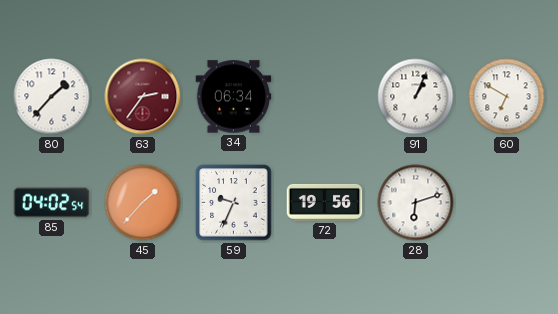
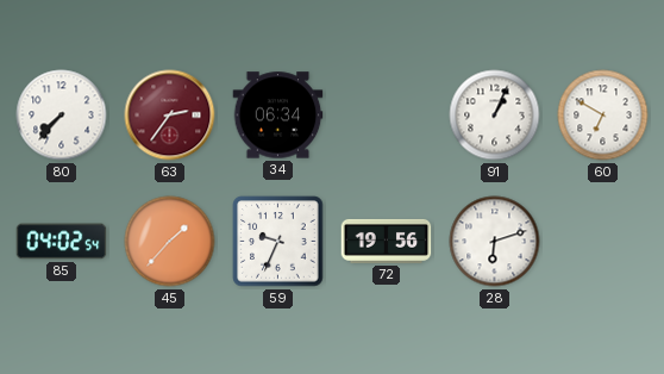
80: 1:37 -> 7:37
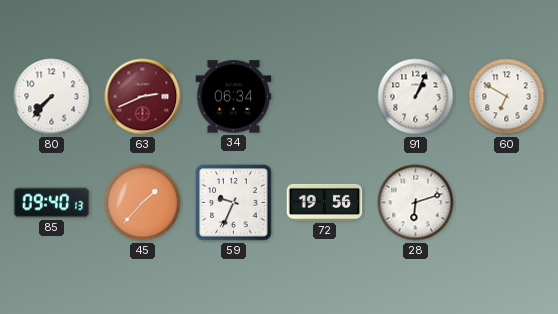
63: 2:36 -> 2:41
85: 04:02 -> 09:40
